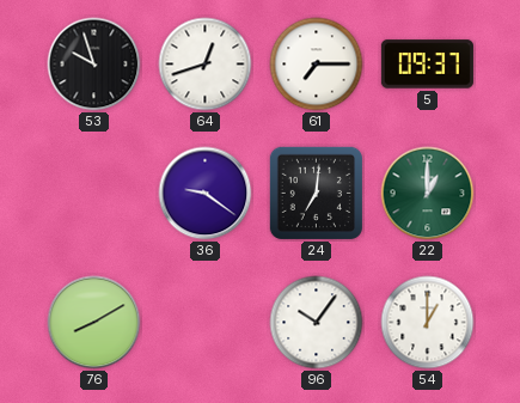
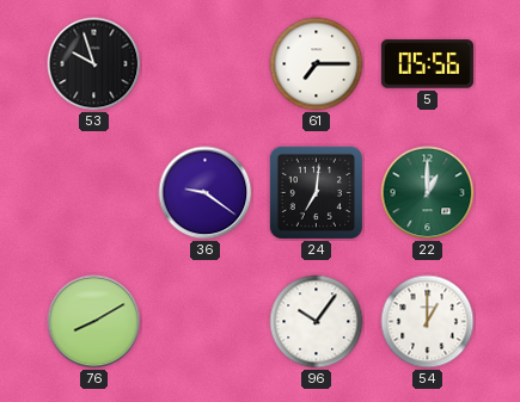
64: 12:42 -> none
5: 09:37 -> 05:56
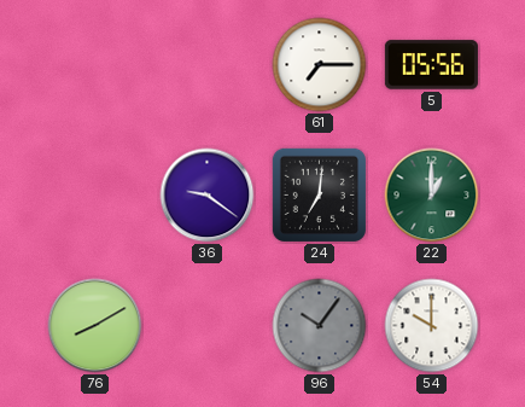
53: 9:57 -> none
96 dial: white -> grey
54: 1:00 -> 10:00
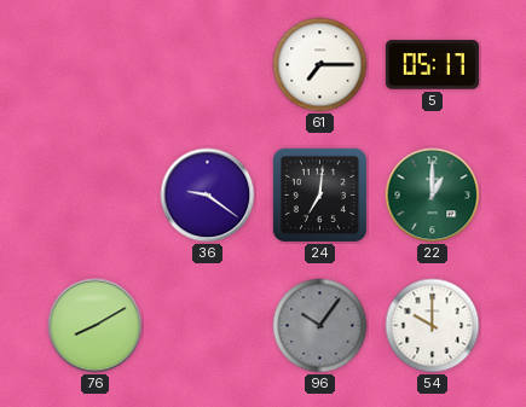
5: 05:56 -> 05:17
